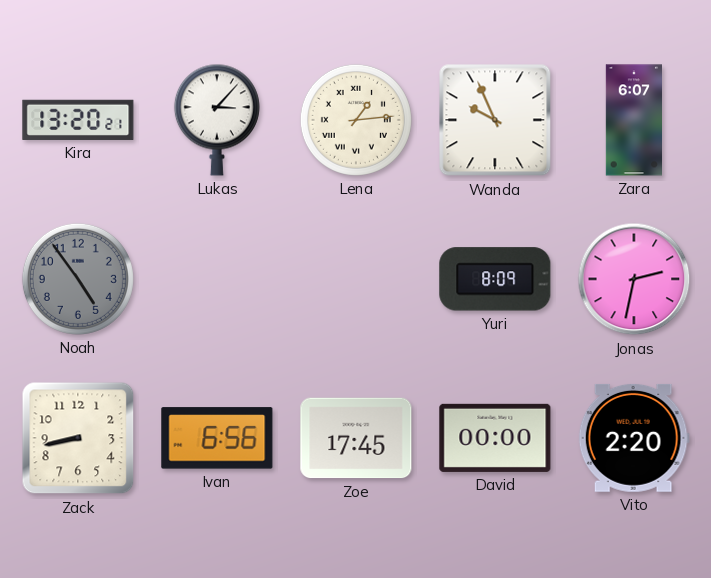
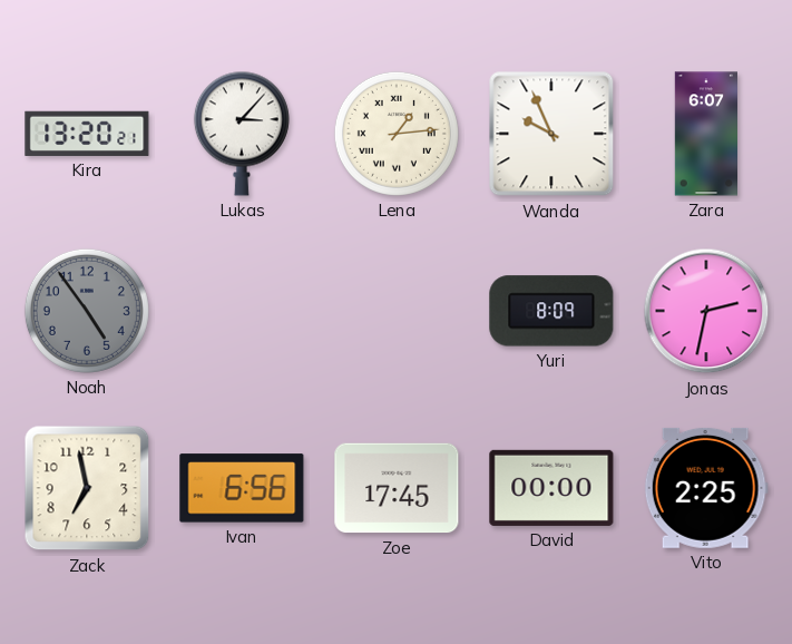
Zack: 8:43 -> 6:58
Vito: 2:20 -> 2:25
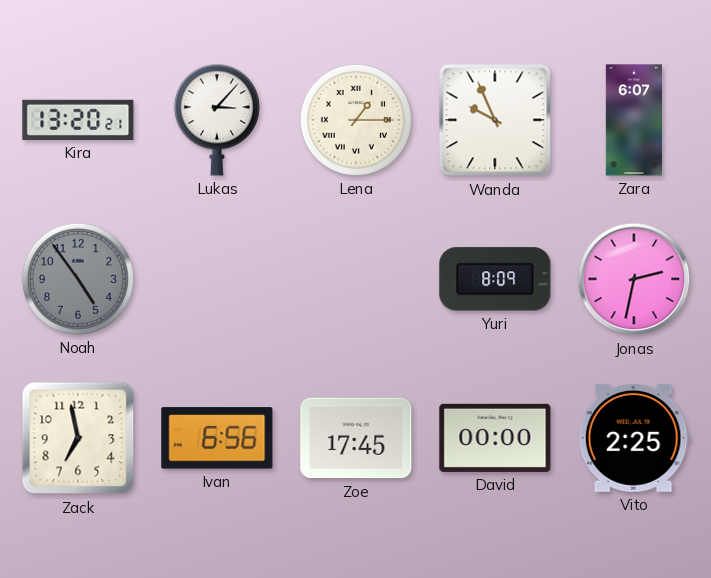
Lena: 1:14 -> 1:15
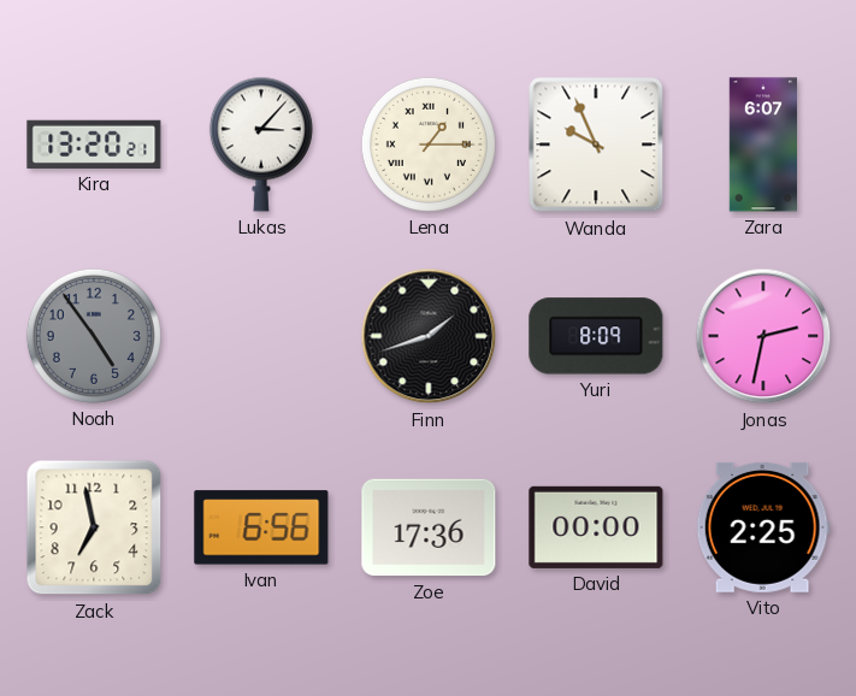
Finn: none -> 1:42
Zoe: 17:45 -> 17:36
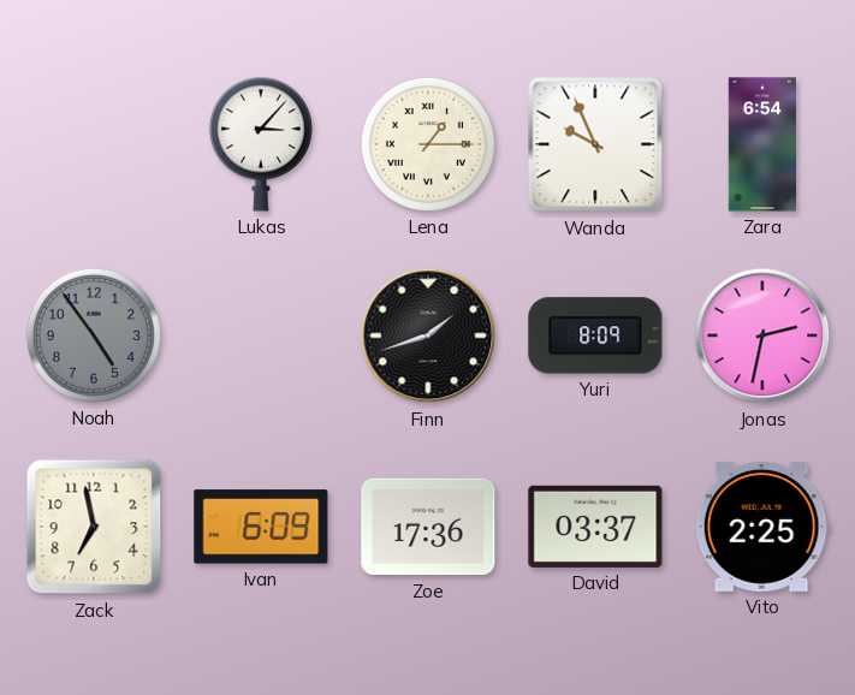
Kira: 13:20 -> none
Zara: 6:07 -> 6:54
Ivan: 6:56 -> 6:09
David: 00:00 -> 03:37
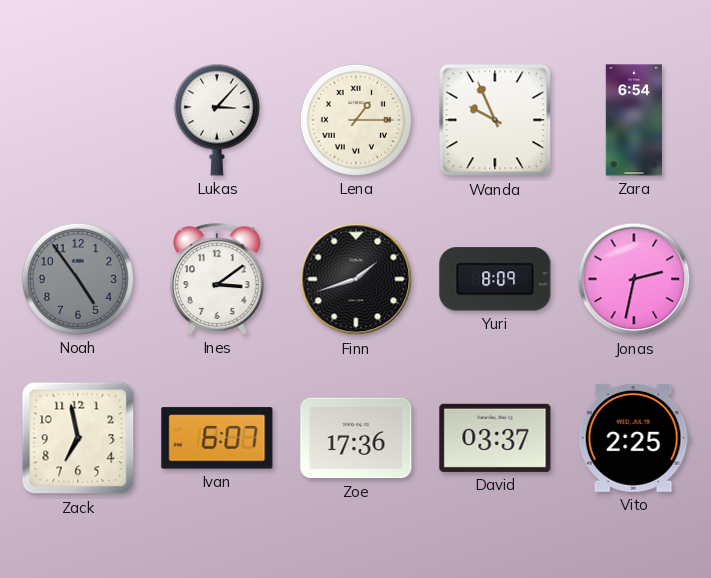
Ines: none -> 3:09
Ivan: 6:09 -> 6:07
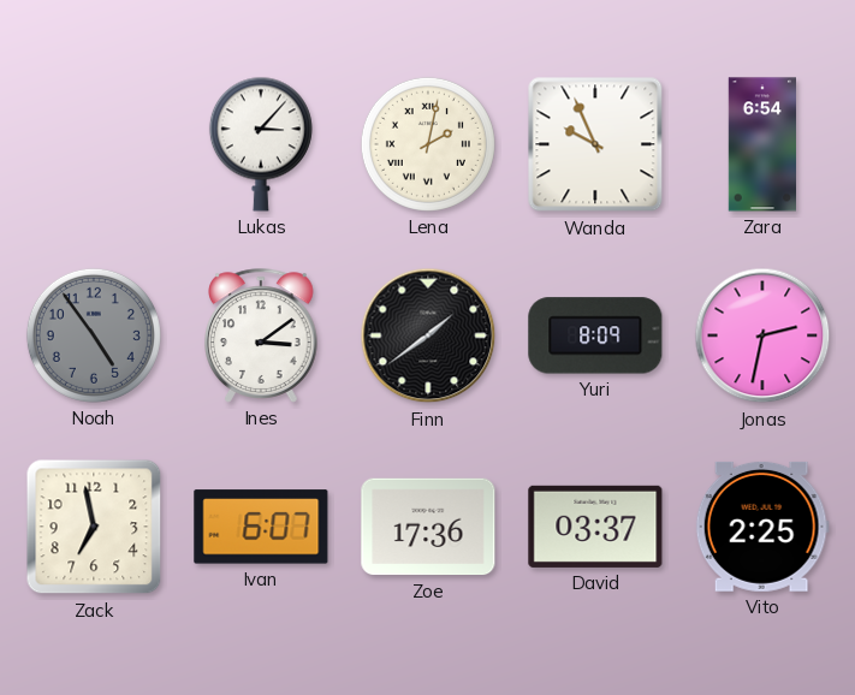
Lena: 1:15 -> 2:02
Finn: 1:42 -> 1:39
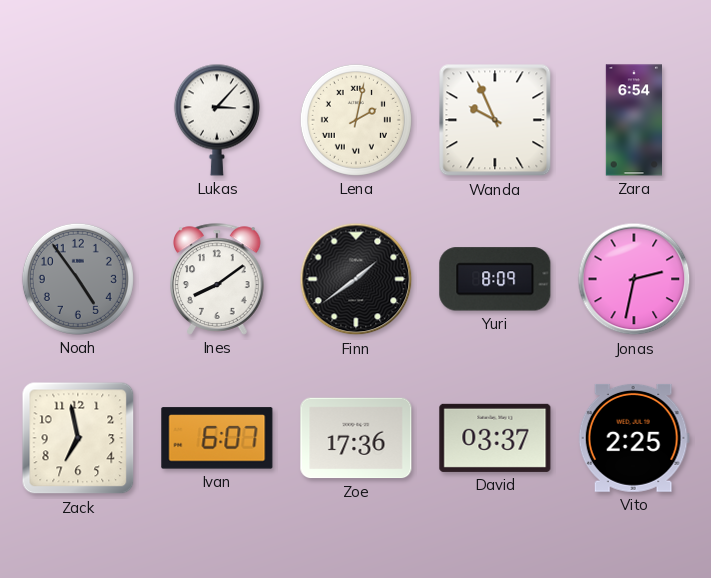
Ines: 3:09 -> 8:09
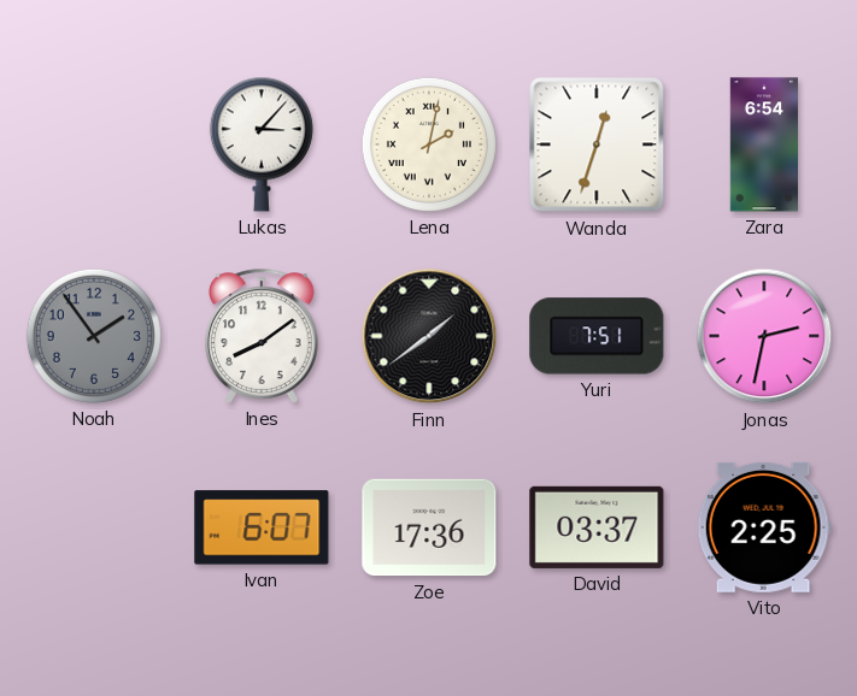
Wanda: 9:56 -> 12:33
Noah: 4:54 -> 1:54
Yuri: 8:09 -> 7:51
Zack: 6:58 -> none
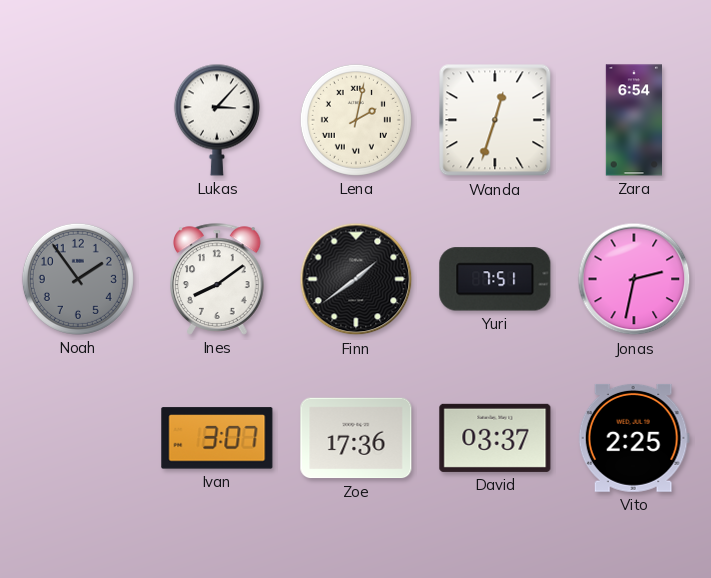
Ivan: 6:07 -> 3:07
